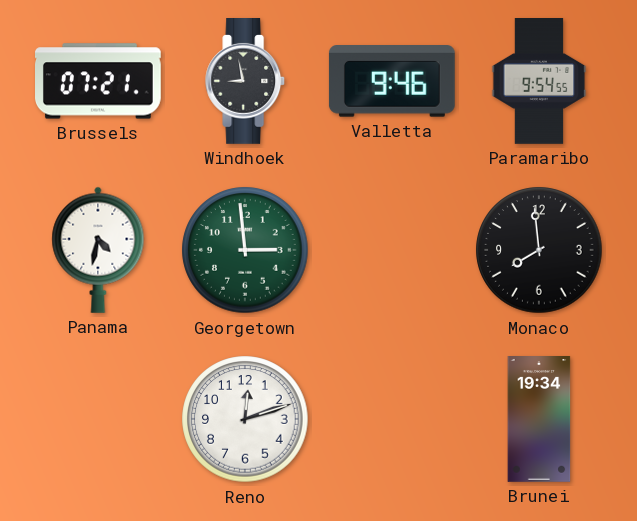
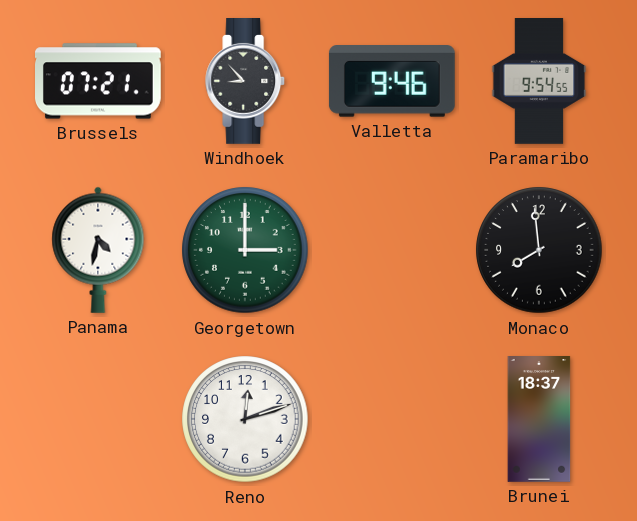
Windhoek: 8:58 -> 8:53
Georgetown: 2:59 -> 3:00
Brunei: 19:34 -> 18:37
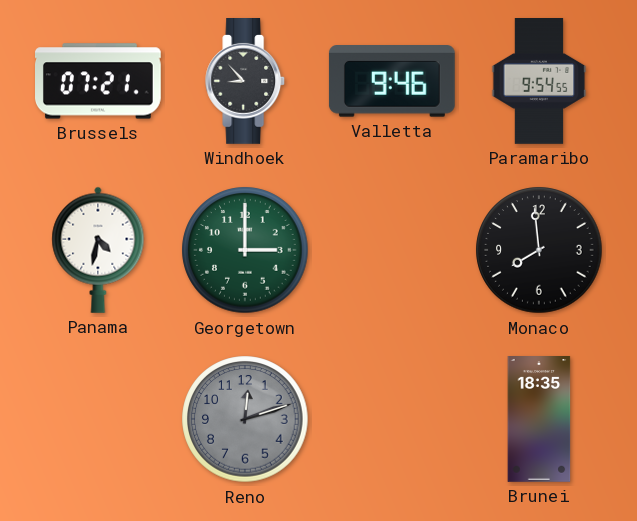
Reno dial: white -> grey
Brunei: 18:37 -> 18:35
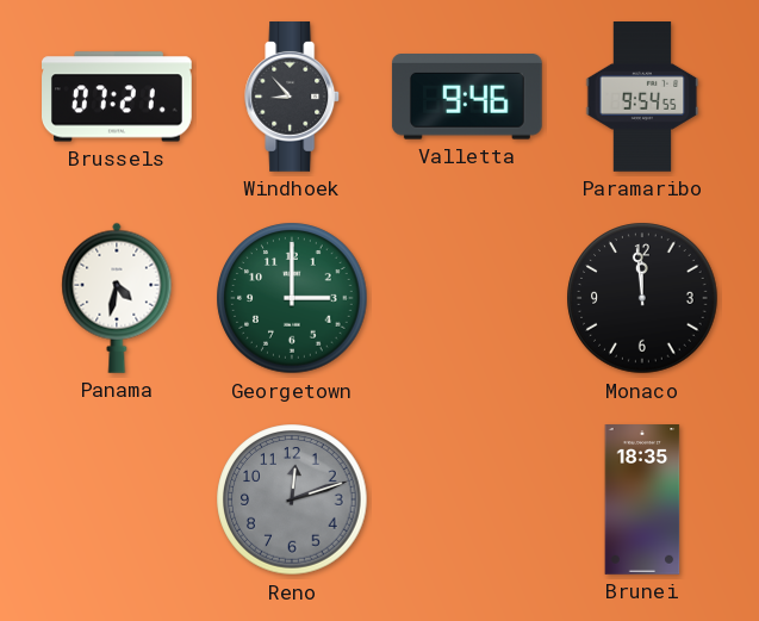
Monaco: 7:59 -> 11:59
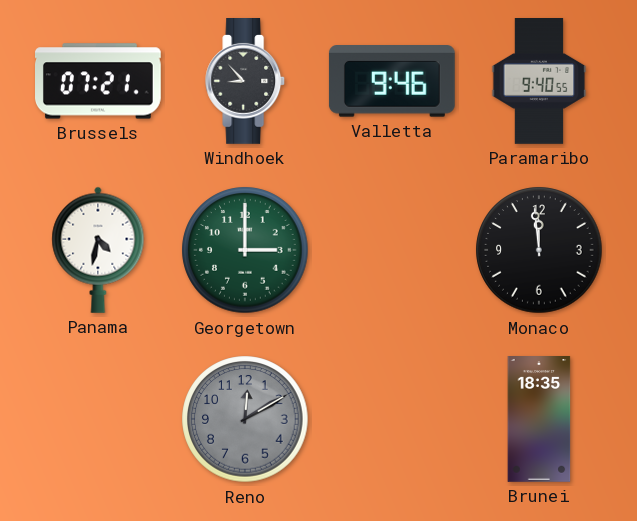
Paramaribo: 9:54 -> 9:40
Reno: 12:12 -> 12:10
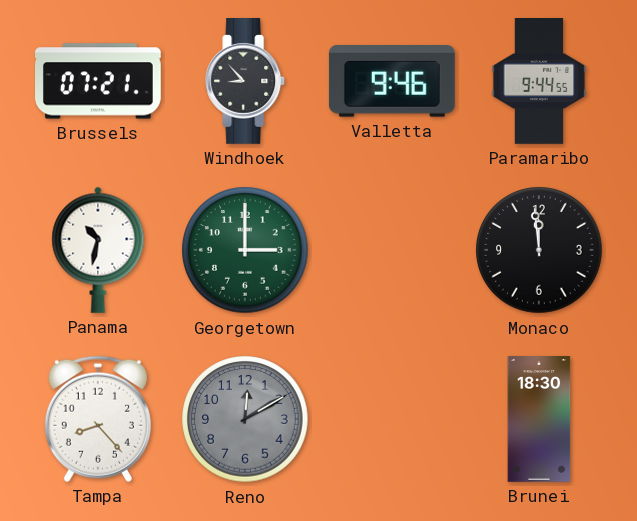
Paramaribo: 9:40 -> 9:44
Panama: 4:32 -> 10:32
Tampa: none -> 8:23
Brunei: 18:35 -> 18:30
